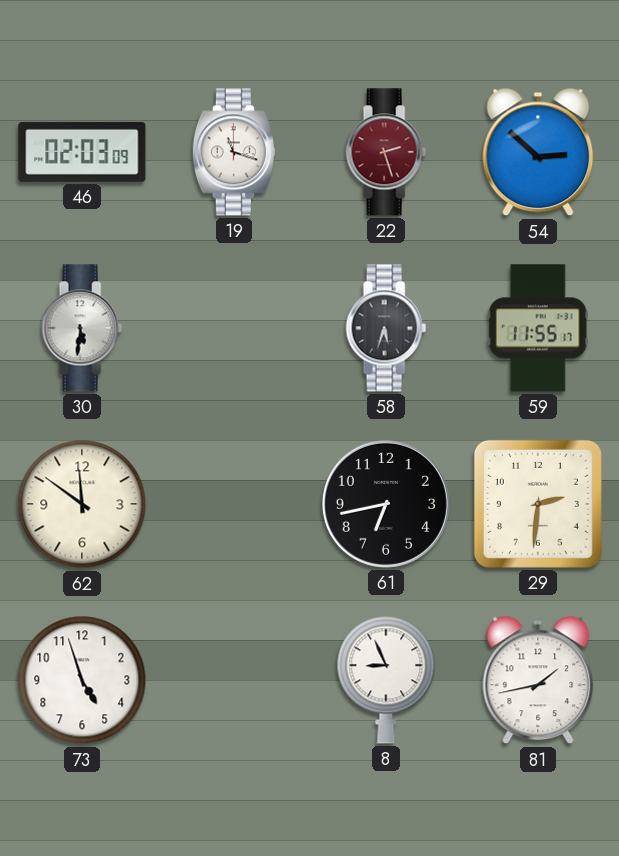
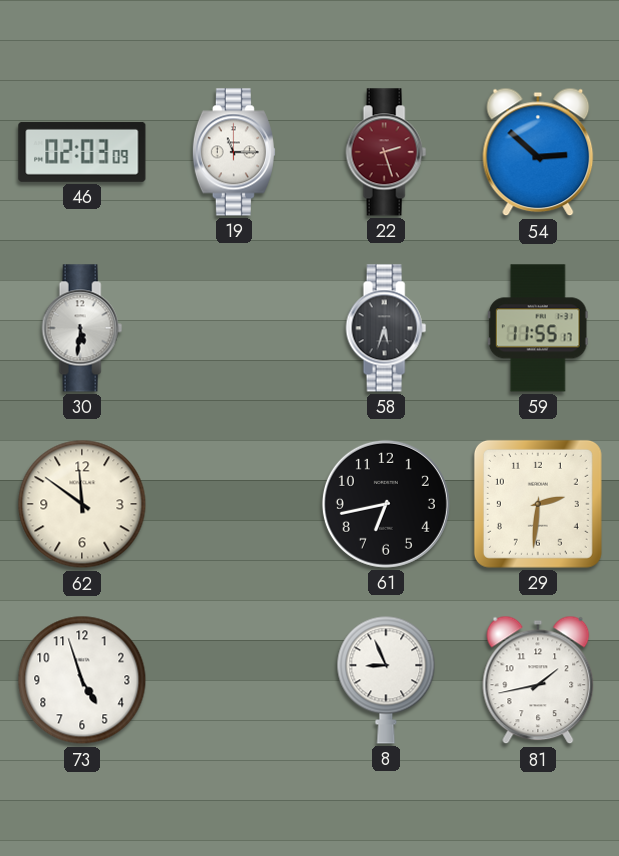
19: 11:18 -> 11:15
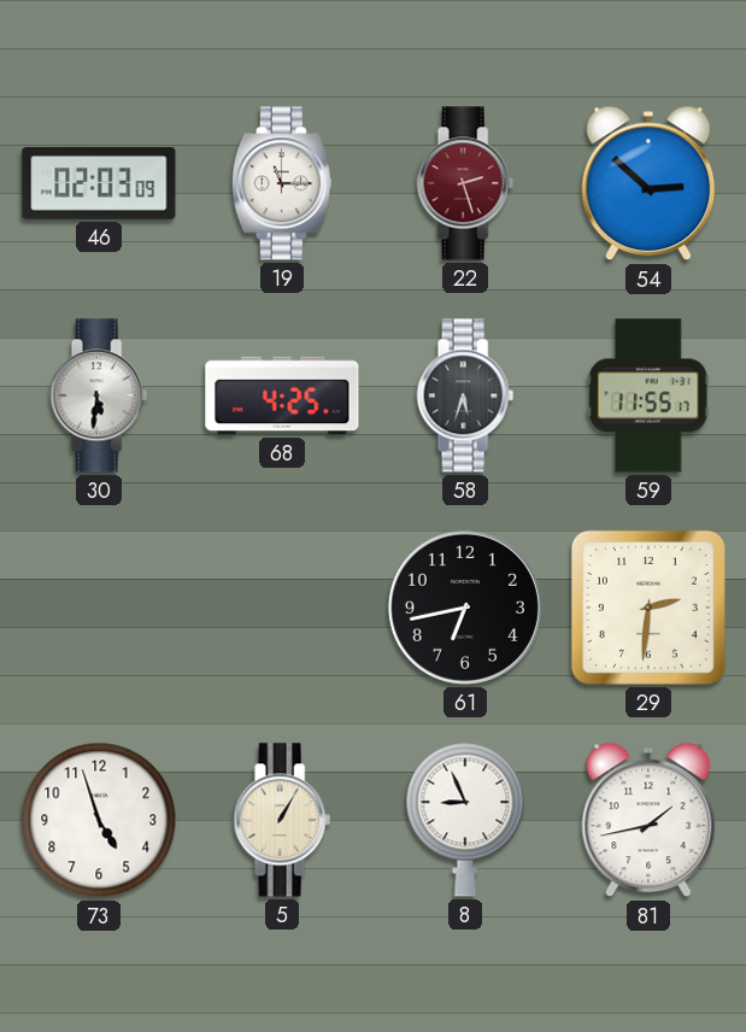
68: none -> 4:25
62: 11:51 -> none
5: none -> 1:05
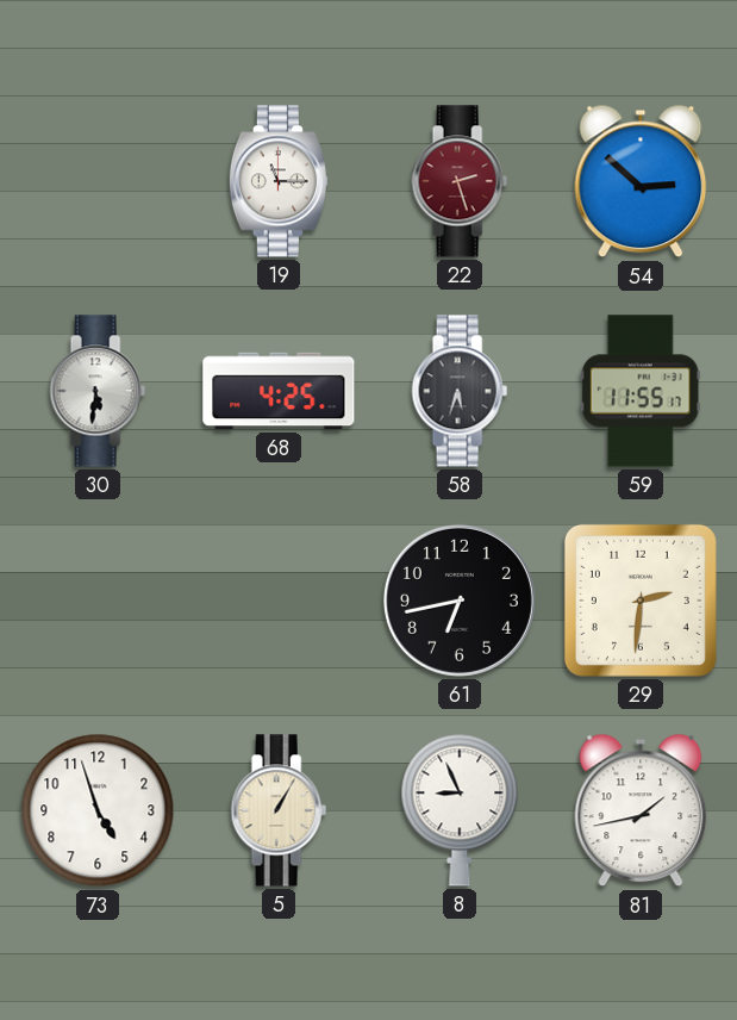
46: 02:03 -> none
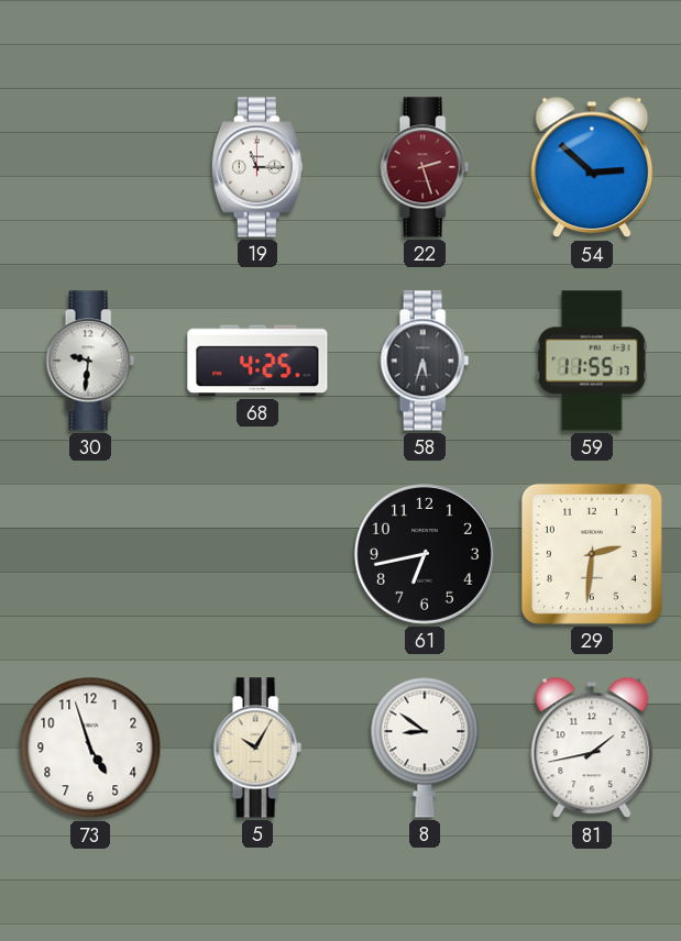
30: 5:31 -> 9:31
5: 1:05 -> 10:05
8: 8:56 -> 8:51
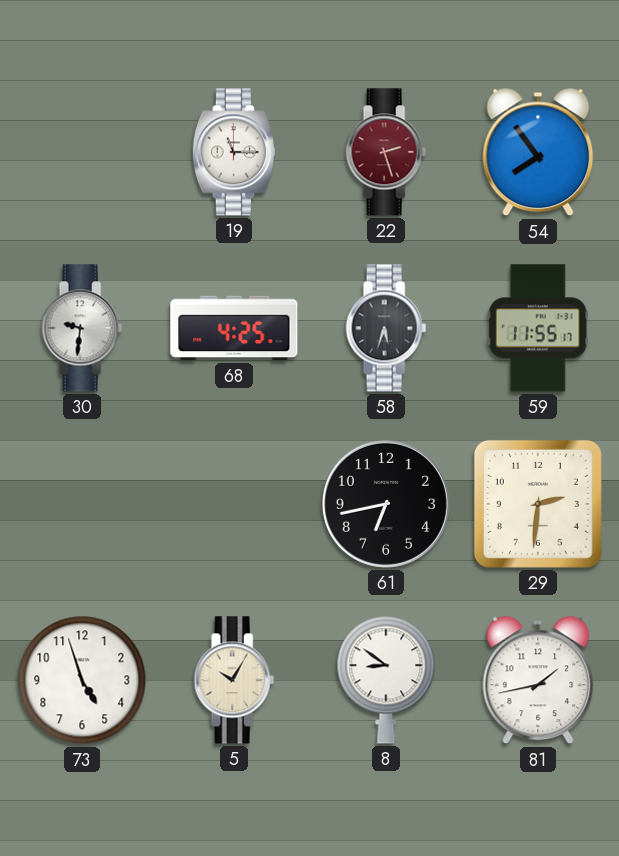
54: 2:52 -> 7:54
